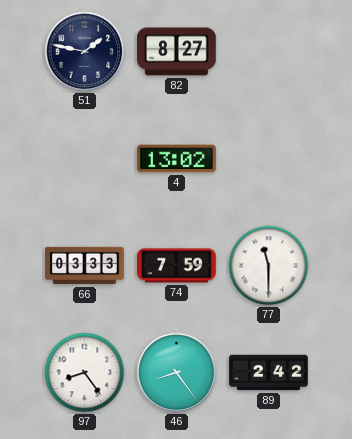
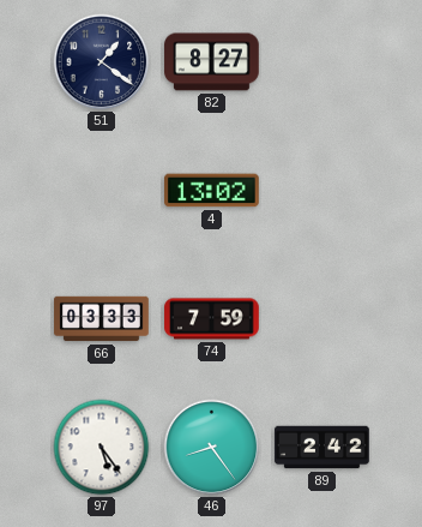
51: 1:47 -> 1:21
77: 11:30 -> none
97: 8:24 -> 5:24
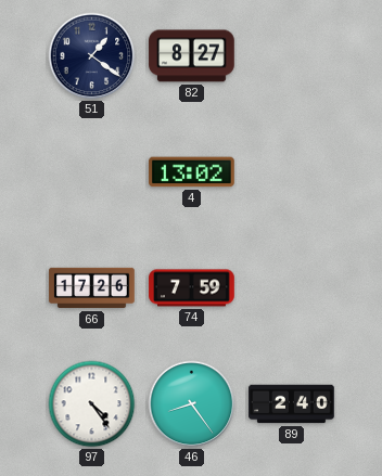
66: 03:33 -> 17:26
97: 5:24 -> 4:24
89: 2:42 -> 2:40
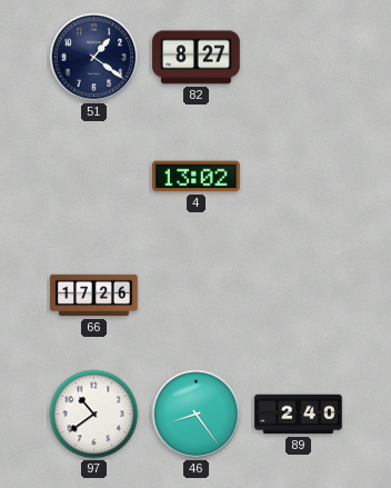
74: 7:59 -> none
97: 4:24 -> 10:39
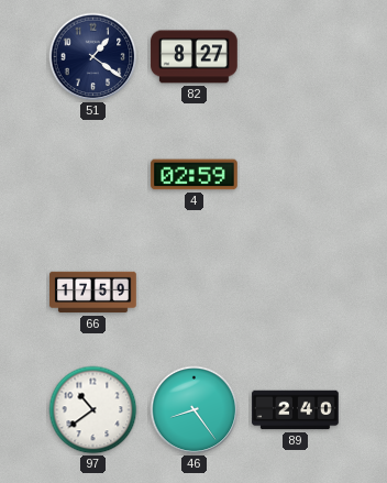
4: 13:02 -> 02:59
66: 17:26 -> 17:59
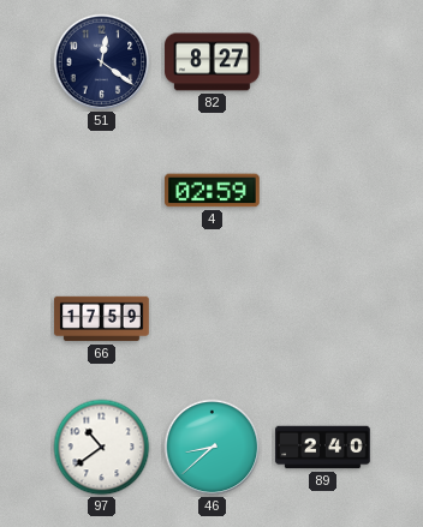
51: 1:21 -> 12:21
46: 8:24 -> 8:38
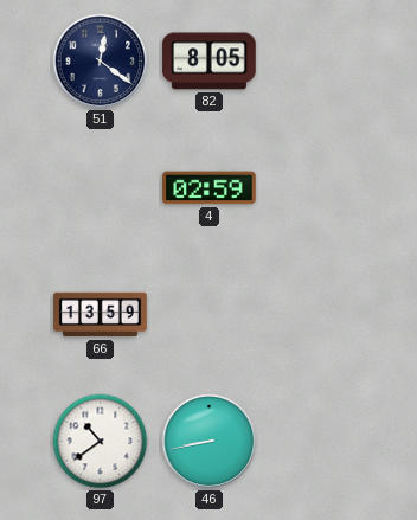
82: 8:27 -> 8:05
66: 17:59 -> 13:59
46: 8:38 -> 8:43
89: 2:40 -> none
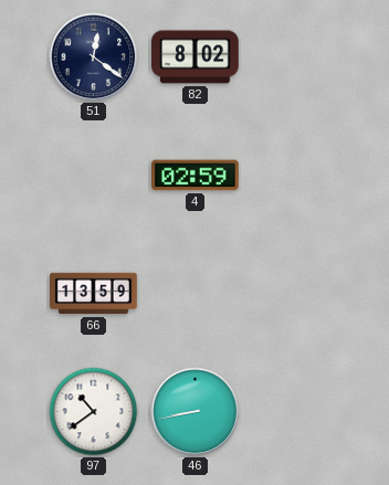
82: 8:05 -> 8:02
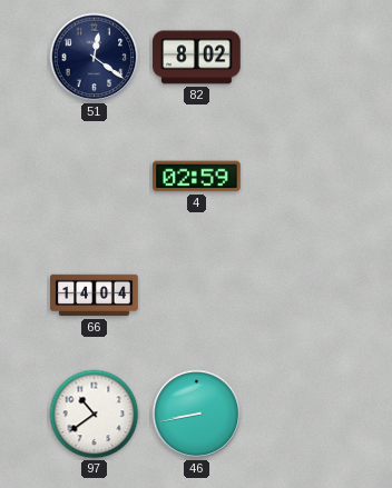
66: 13:59 -> 14:04
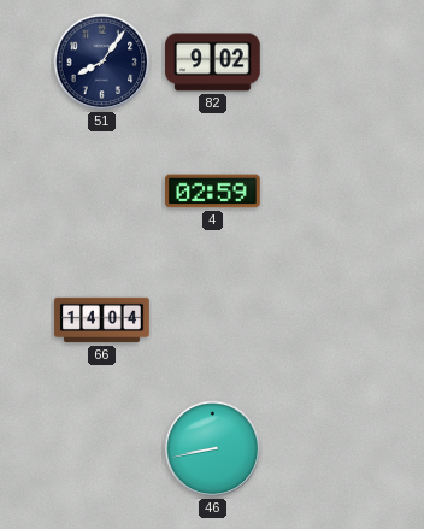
51: 12:21 -> 8:06
82: 8:02 -> 9:02
97: 10:39 -> none
